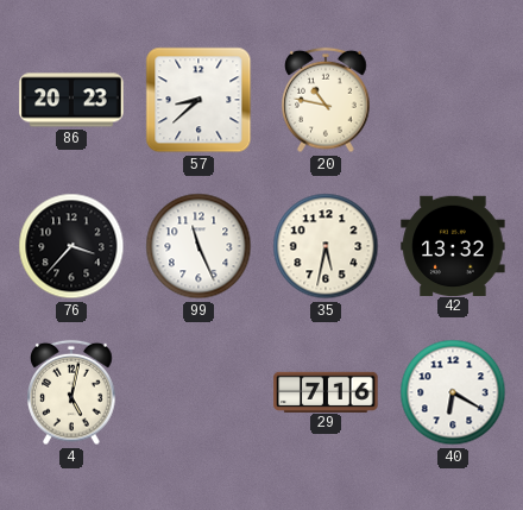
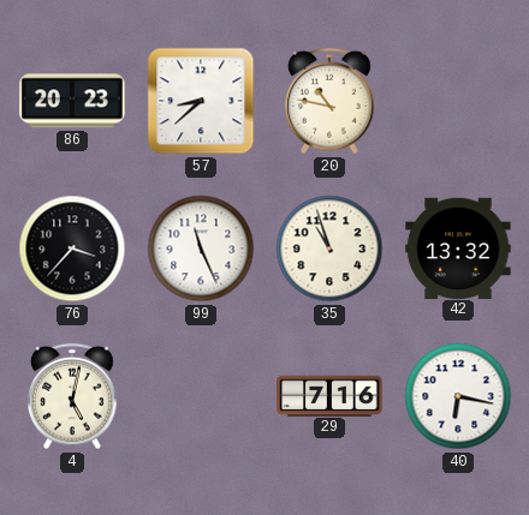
35: 5:32 -> 10:57
40: 6:20 -> 6:17
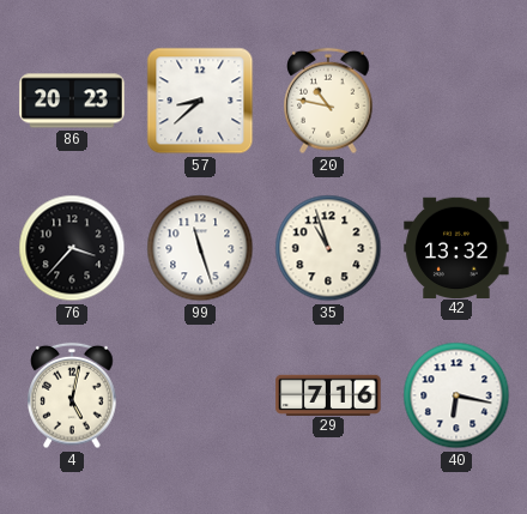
99: 11:26 -> 11:27
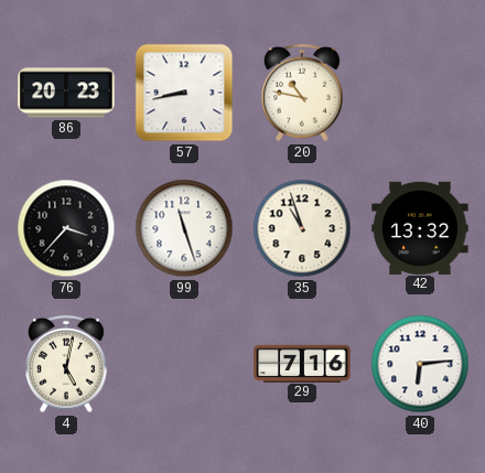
57: 8:38 -> 8:43
40: 6:17 -> 6:14
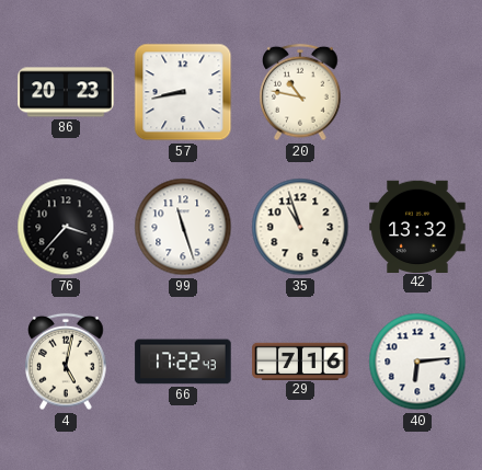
66: none -> 17:22
